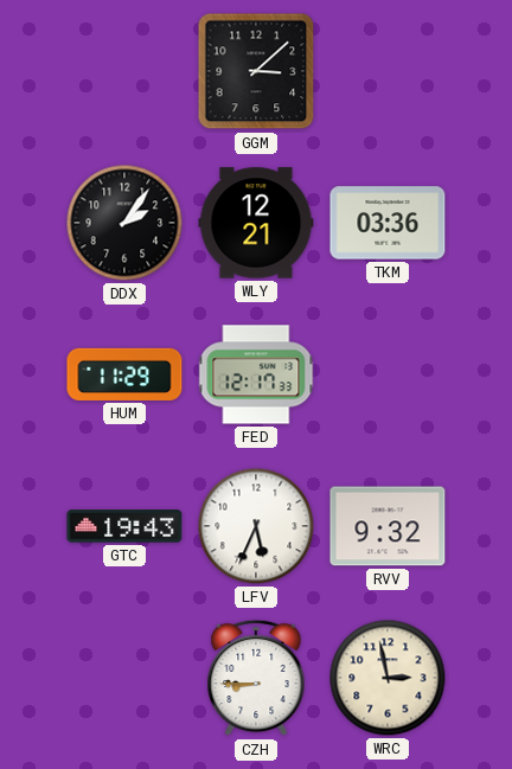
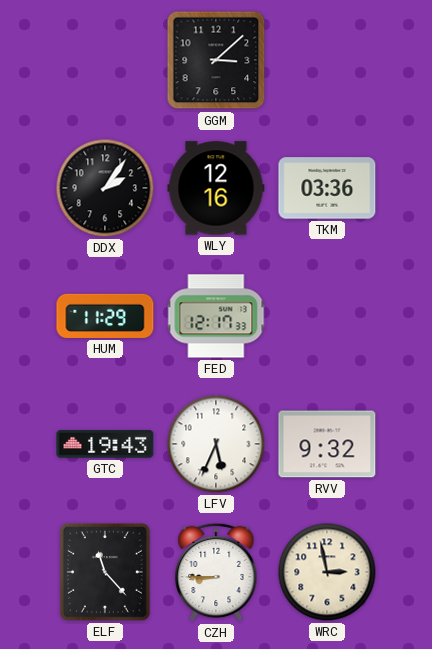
WLY: 12:21 -> 12:16
ELF: none -> 11:23
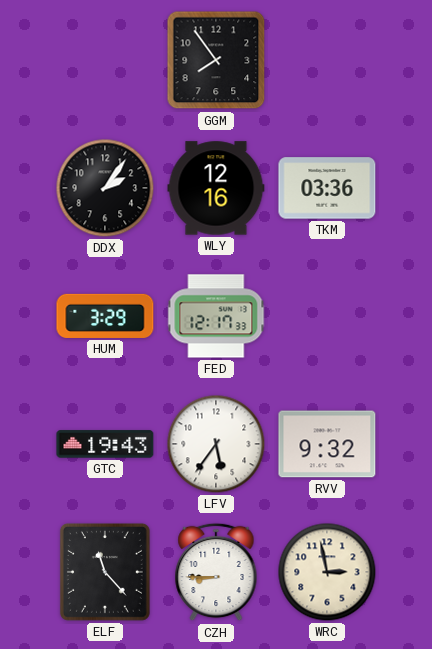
GGM: 3:08 -> 7:54
HUM: 11:29 -> 3:29
LFV: 5:34 -> 5:36
